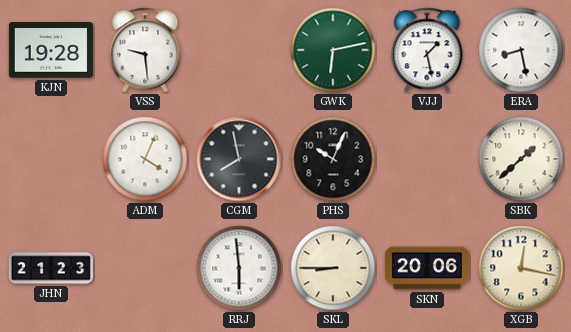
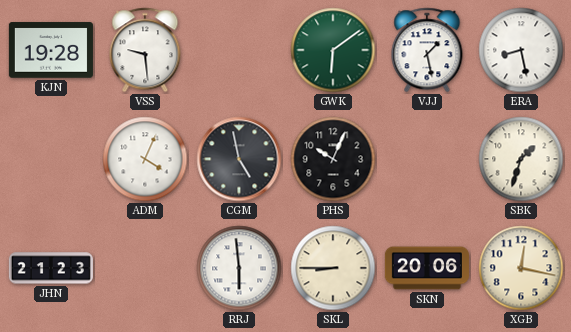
GWK: 6:13 -> 6:09
CGM: 7:58 -> 4:58
SBK: 1:38 -> 1:33
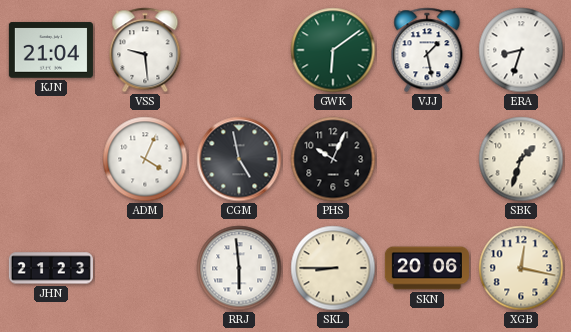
KJN: 19:28 -> 21:04
ERA: 8:28 -> 8:33
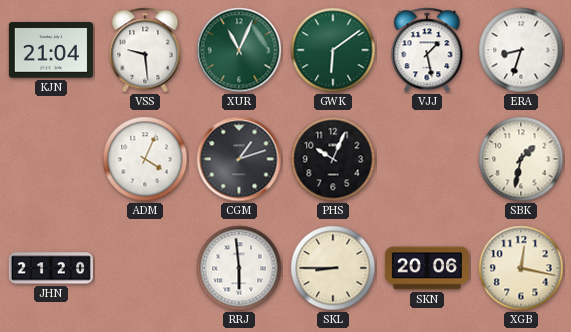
XUR: none -> 11:04
CGM: 4:58 -> 1:12
SBK: 1:33 -> 1:32
JHN: 21:23 -> 21:20
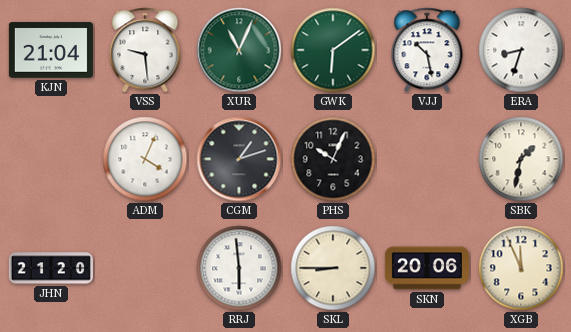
VJJ: 1:28 -> 10:28
XGB: 12:17 -> 11:56
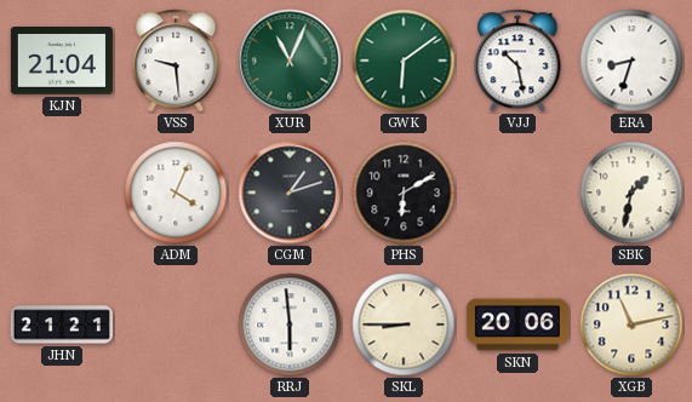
PHS: 10:04 -> 6:10
JHN: 21:20 -> 21:21
XGB: 11:56 -> 11:13
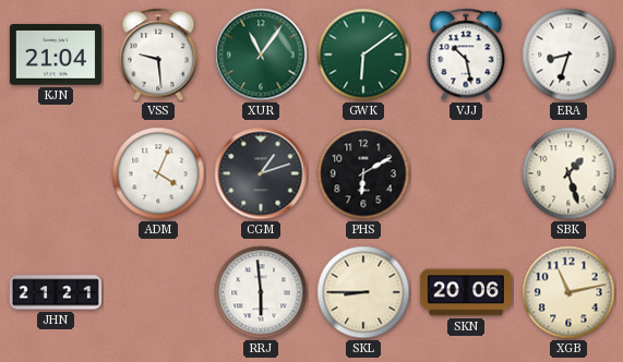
XUR: 11:04 -> 11:06
SBK: 1:32 -> 1:27
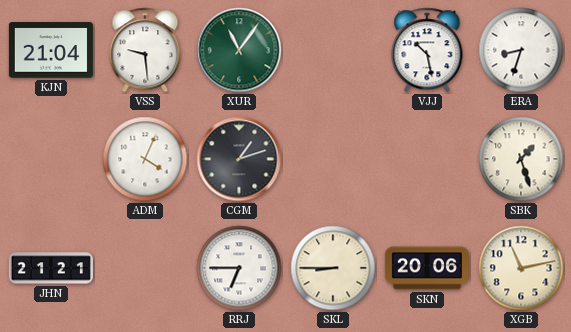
GWK: 6:09 -> none
PHS: 6:10 -> none
RRJ: 5:59 -> 6:45
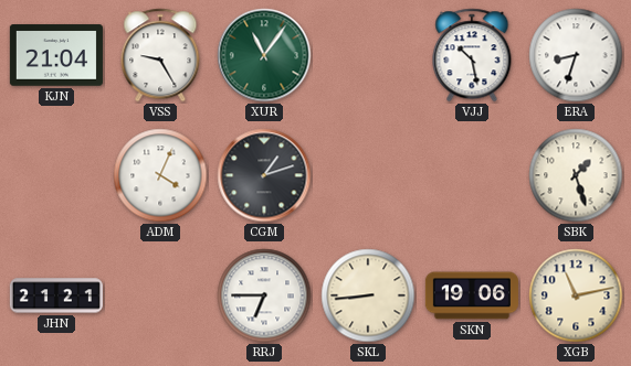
VSS: 9:29 -> 9:25
SKL: 8:45 -> 8:44
SKN: 20:06 -> 19:06
